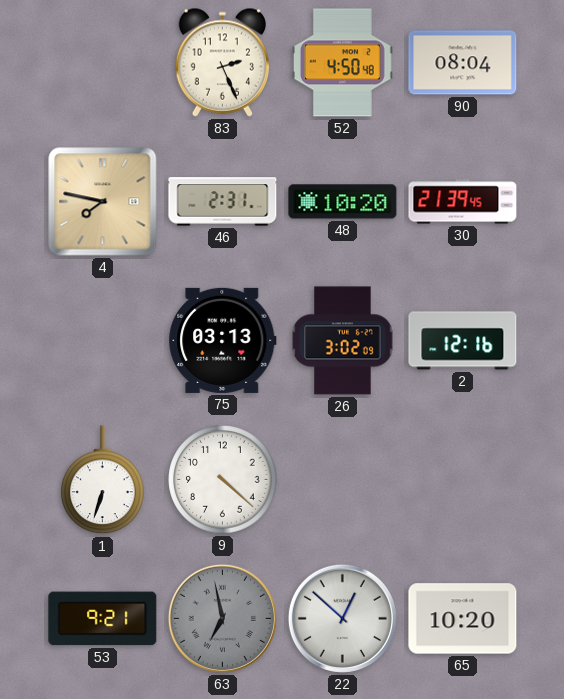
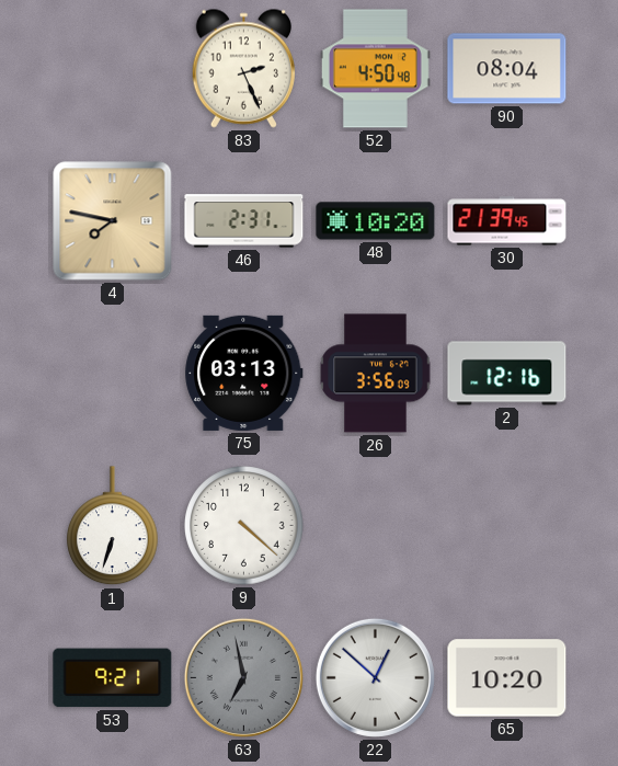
26: 3:02 -> 3:56
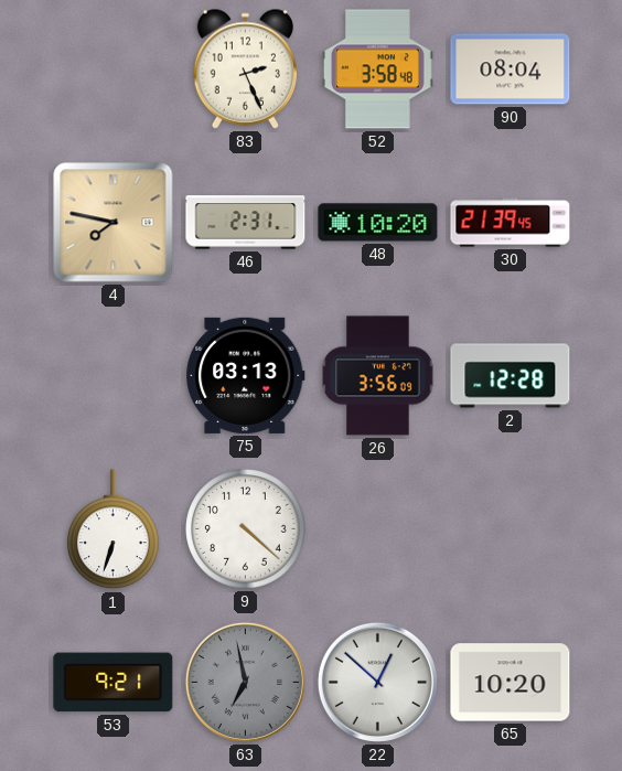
52: 4:50 -> 3:58
2: 12:16 -> 12:28
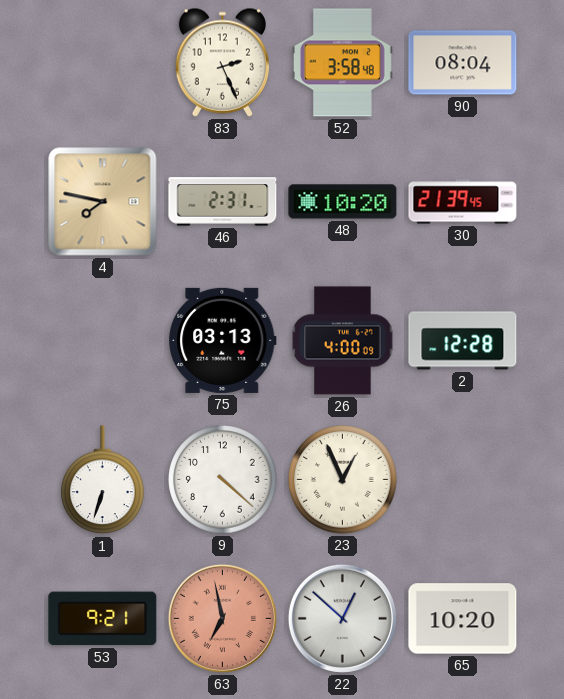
26: 3:56 -> 4:00
23: none -> 12:56
63 dial: grey -> salmon
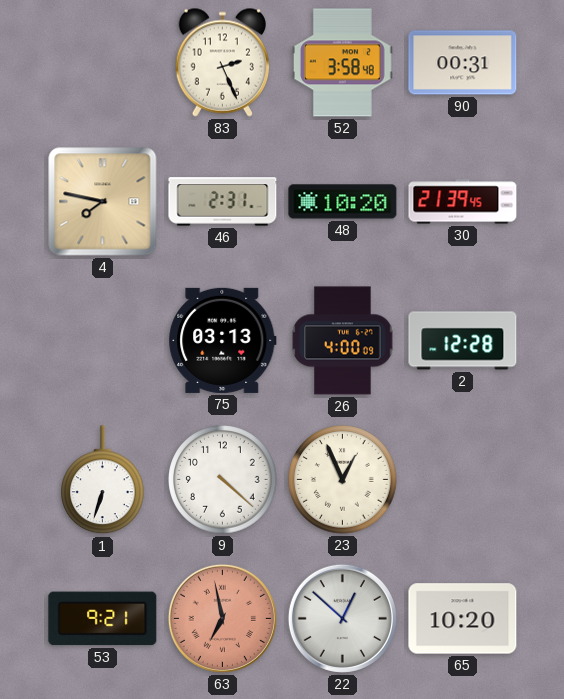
90: 08:04 -> 00:31
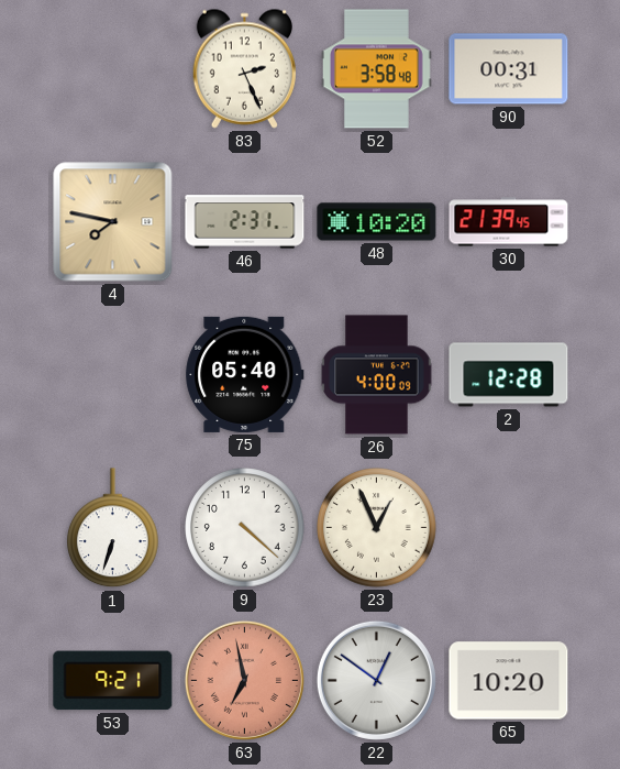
75: 03:13 -> 05:40
22: 12:52 -> 12:51
